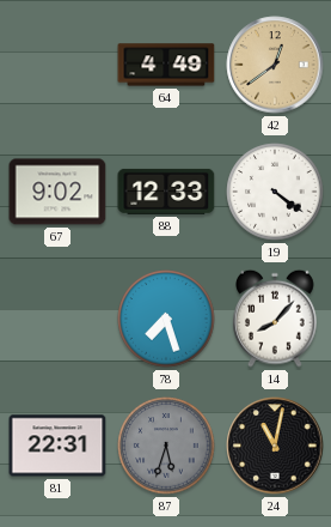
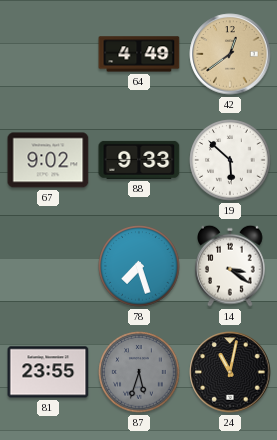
88: 12:33 -> 9:33
19: 4:21 -> 5:52
14: 8:07 -> 3:21
81: 22:31 -> 23:55
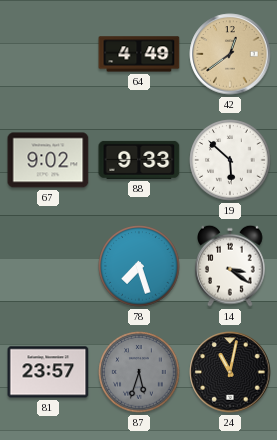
81: 23:55 -> 23:57
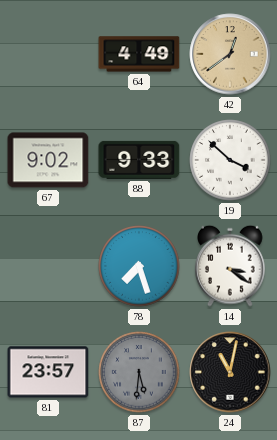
19: 5:52 -> 3:52
87: 5:33 -> 5:31
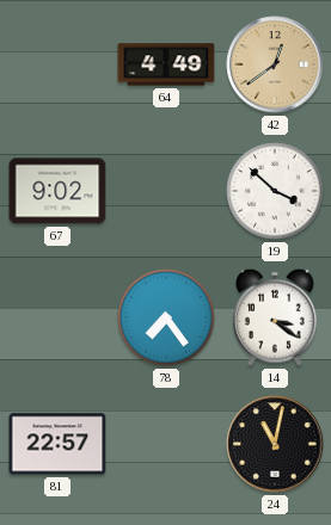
88: 9:33 -> none
78: 7:27 -> 7:24
81: 23:57 -> 22:57
87: 5:31 -> none
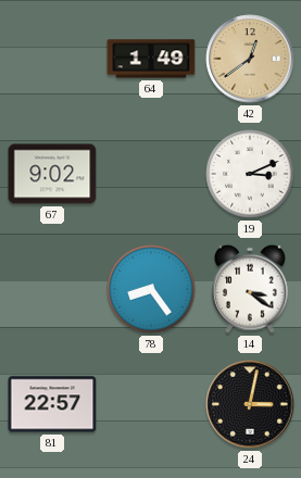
64: 4:49 -> 1:49
19: 3:52 -> 3:11
78: 7:24 -> 8:24
24: 11:02 -> 3:02
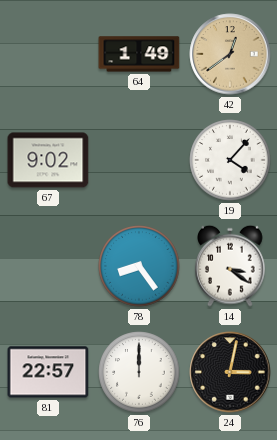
19: 3:11 -> 4:07
76: none -> 12:00
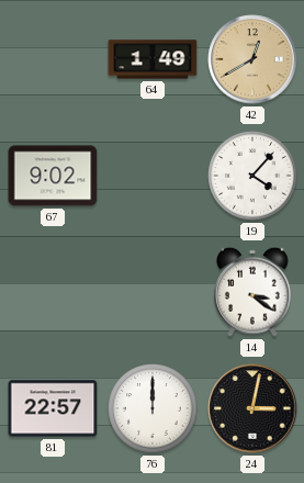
42: 12:39 -> 12:40
78: 8:24 -> none
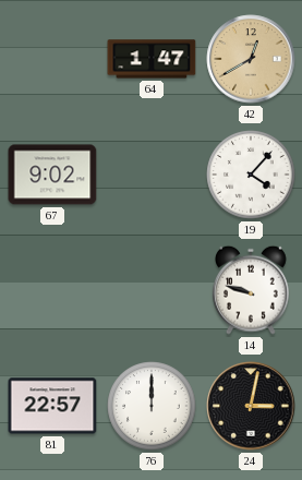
64: 1:49 -> 1:47
14: 3:21 -> 9:48
